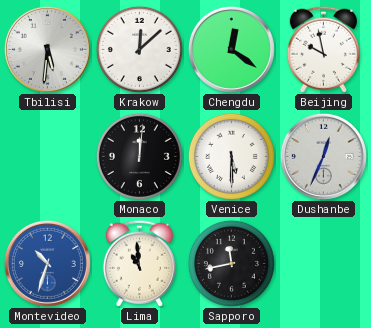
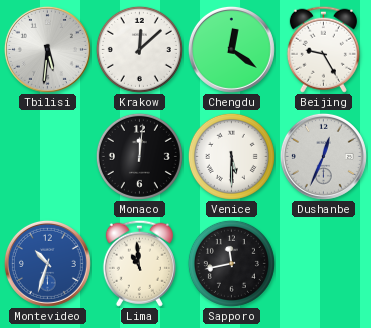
Beijing: 9:58 -> 9:25
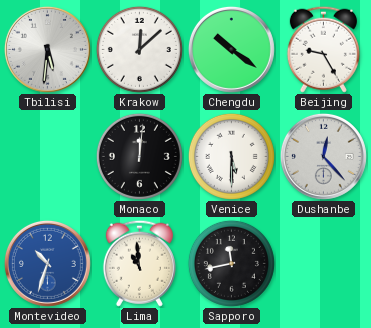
Chengdu: 12:21 -> 10:21
Dushanbe: 12:34 -> 12:23
